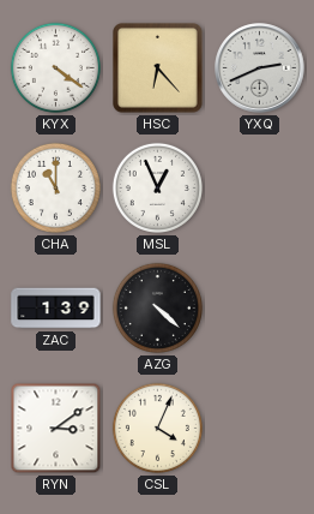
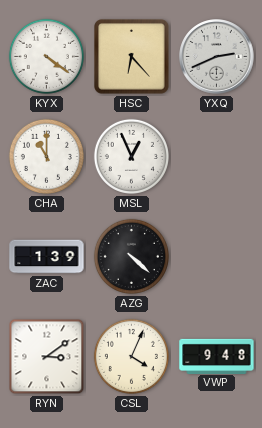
VWP: none -> 9:48
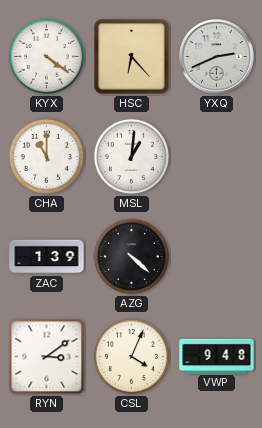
MSL: 12:56 -> 1:01
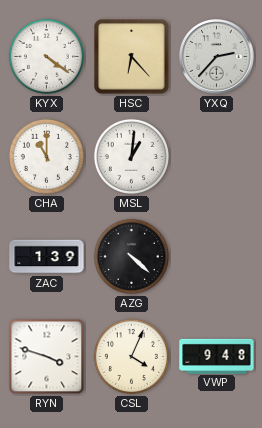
YXQ: 2:41 -> 2:37
RYN: 3:09 -> 3:48
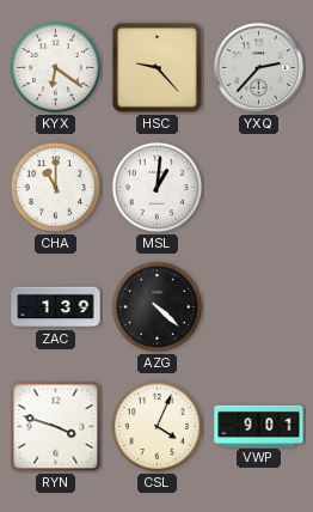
KYX: 4:21 -> 6:21
HSC: 6:23 -> 9:23
VWP: 9:48 -> 9:01
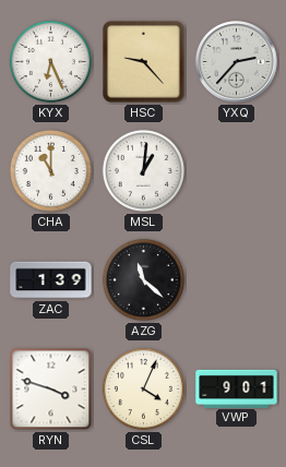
KYX: 6:21 -> 6:26
AZG: 4:22 -> 11:22
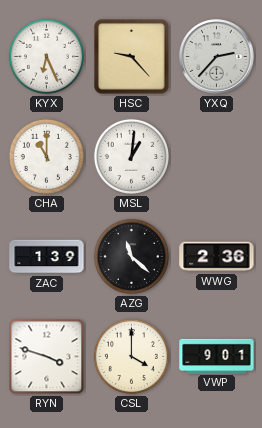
WWG: none -> 2:36
CSL: 4:04 -> 4:00
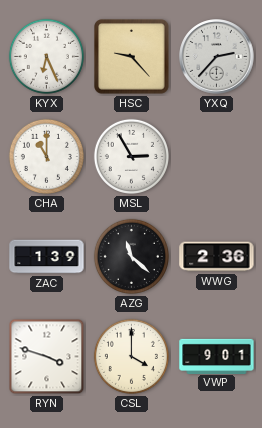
MSL: 1:01 -> 2:55
